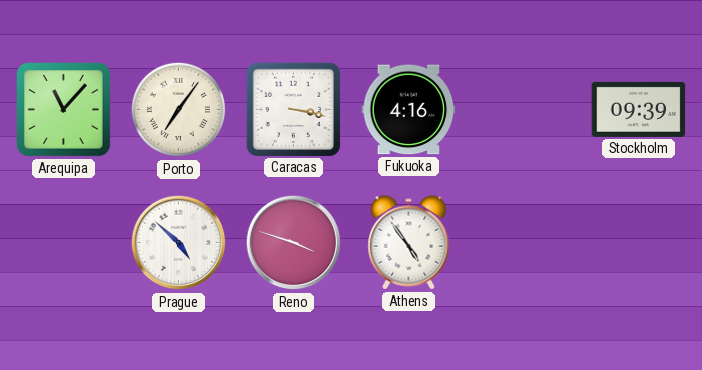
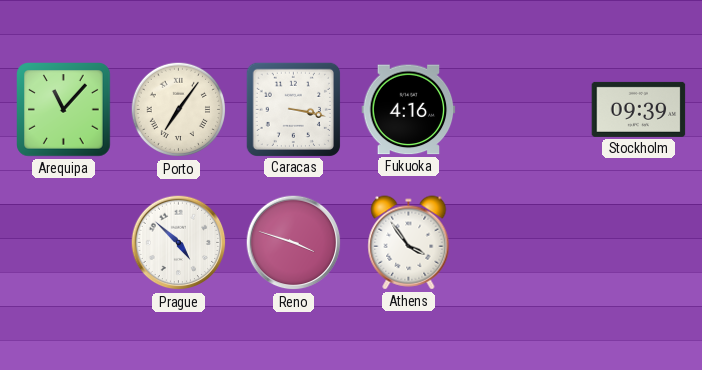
Athens: 4:54 -> 3:54
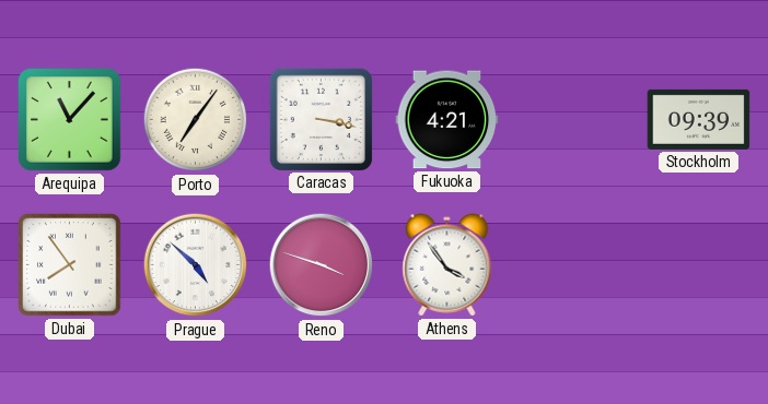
Fukuoka: 4:16 -> 4:21
Dubai: none -> 7:54
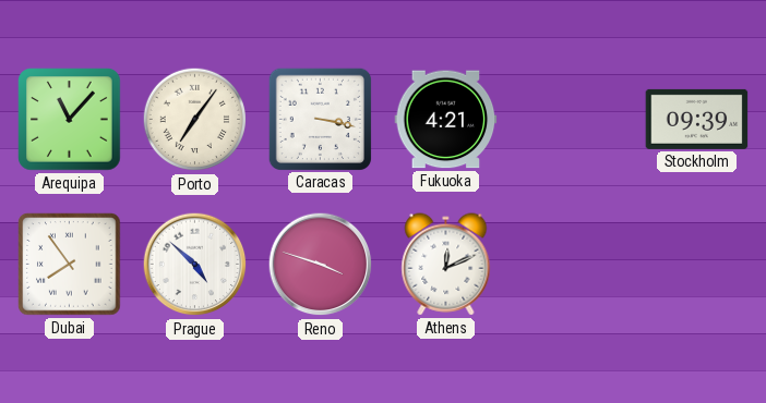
Athens: 3:54 -> 12:11
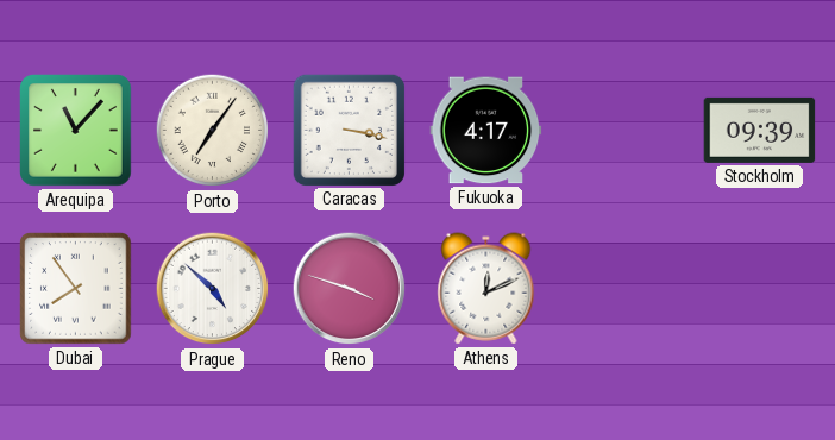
Fukuoka: 4:21 -> 4:17
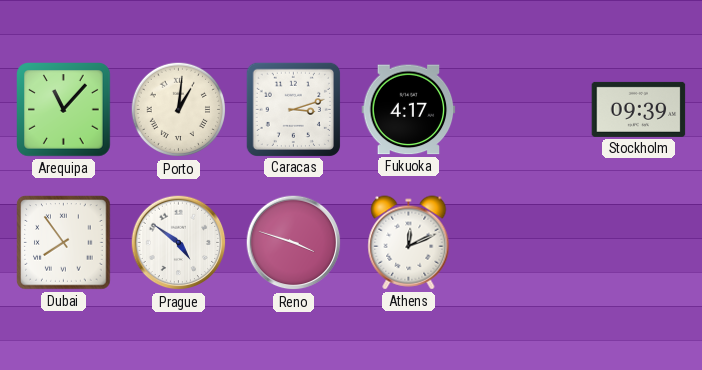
Porto: 7:06 -> 1:01
Caracas: 3:17 -> 3:12
Prague: 4:52 -> 4:51
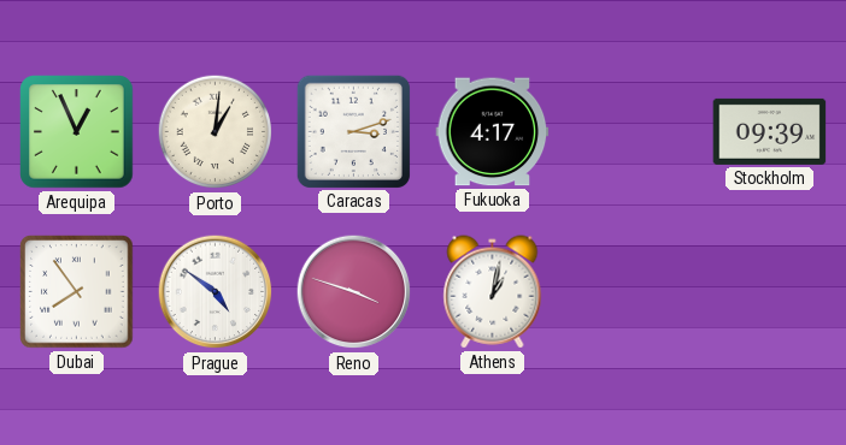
Arequipa: 11:07 -> 12:56
Athens: 12:11 -> 1:02
